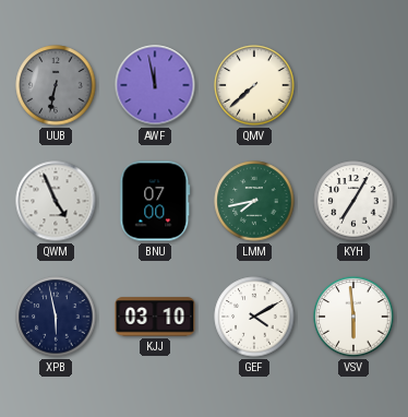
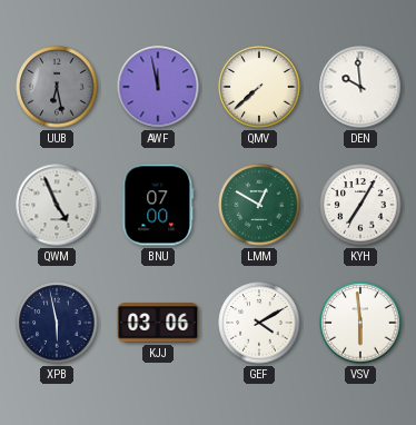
UUB: 6:32 -> 6:28
DEN: none -> 9:59
LMM: 7:43 -> 12:50
KJJ: 03:10 -> 03:06
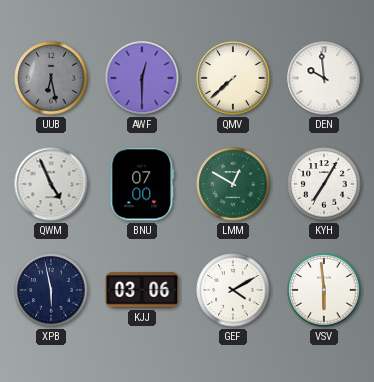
AWF: 11:58 -> 12:30
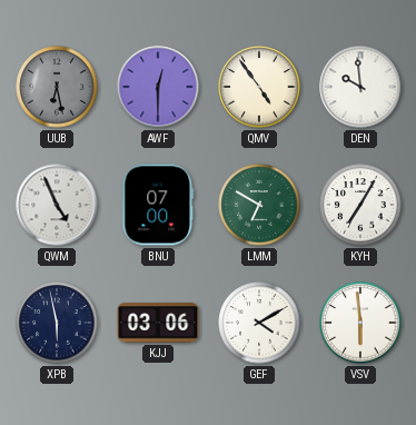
QMV: 7:38 -> 4:54
LMM: 12:50 -> 6:50
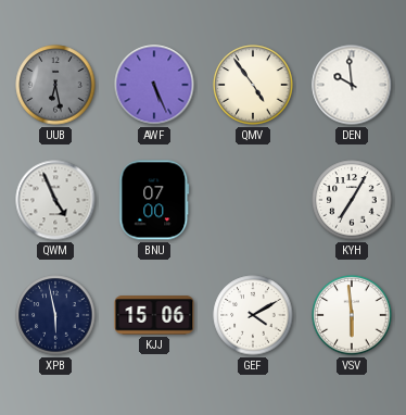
AWF: 12:30 -> 5:26
LMM: 6:50 -> none
KJJ: 03:06 -> 15:06
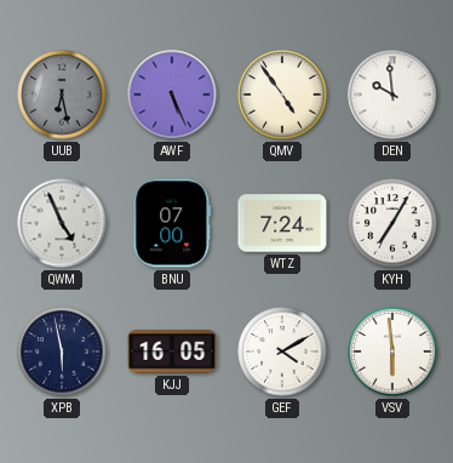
WTZ: none -> 7:24
KJJ: 15:06 -> 16:05
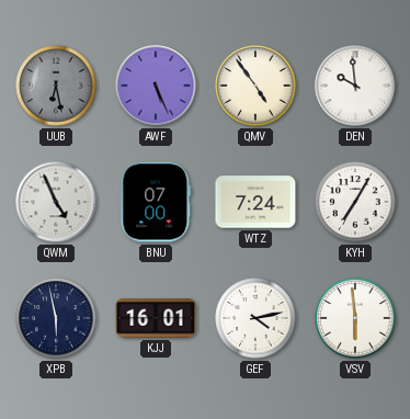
KJJ: 16:05 -> 16:01
GEF: 4:10 -> 4:13
